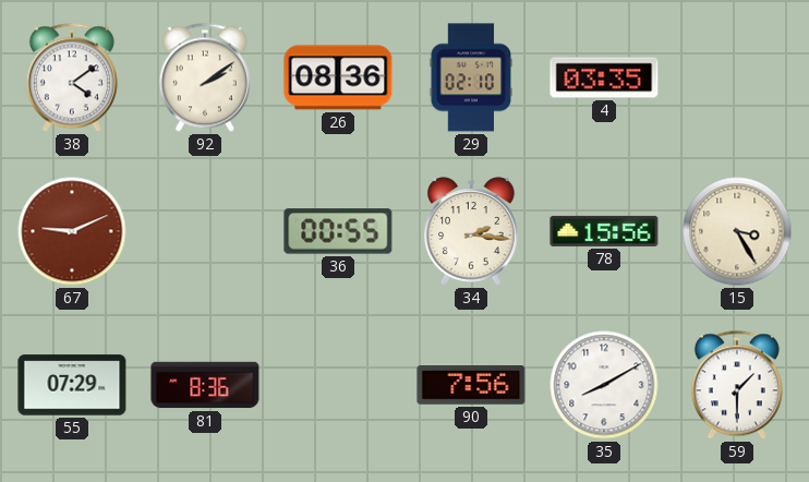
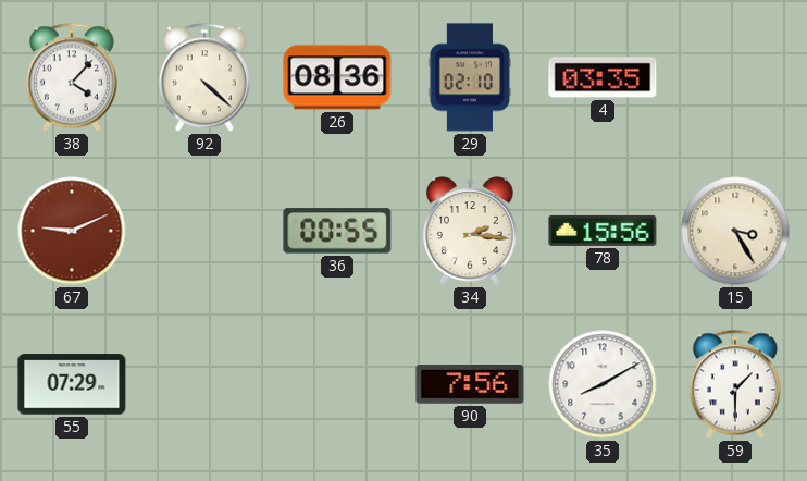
38: 4:09 -> 4:07
92: 2:09 -> 4:22
81: 8:36 -> none
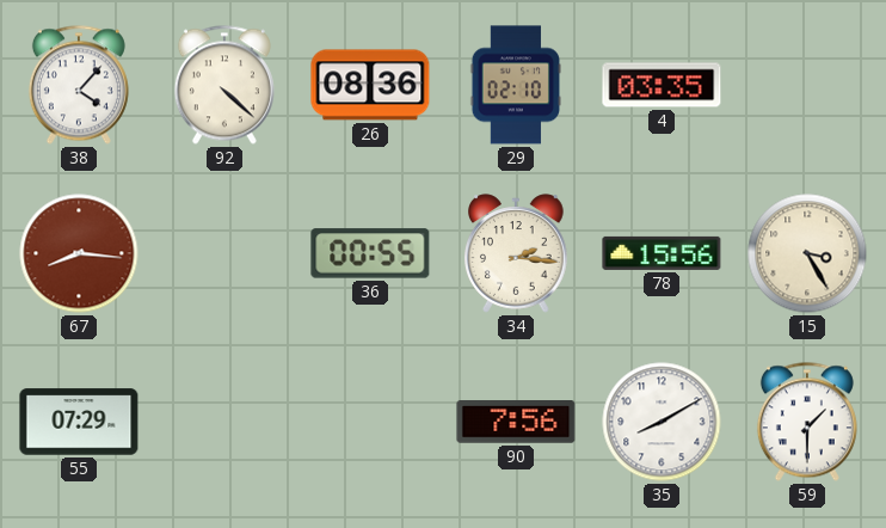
67: 9:11 -> 8:16
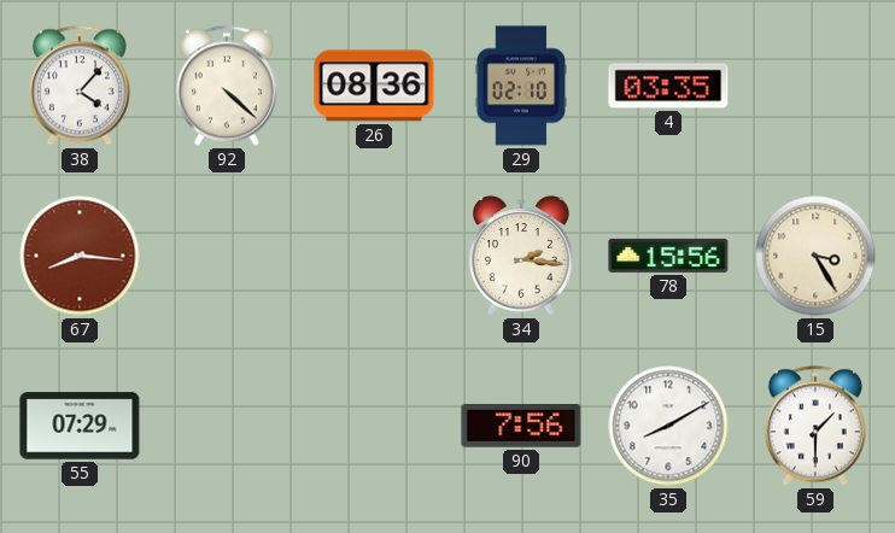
36: 00:55 -> none
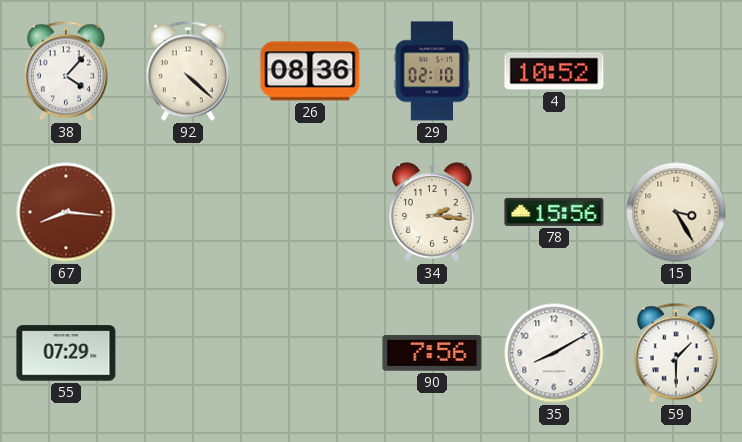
4: 03:35 -> 10:52
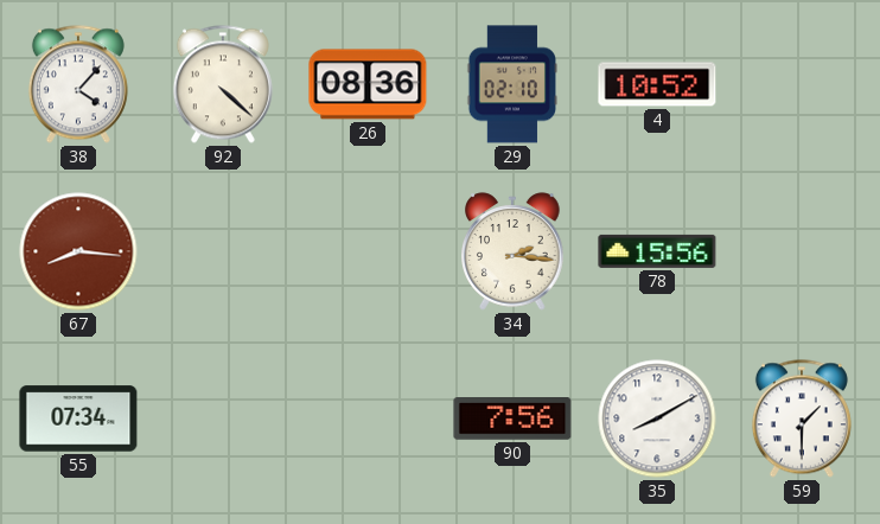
15: 3:25 -> none
55: 07:29 -> 07:34
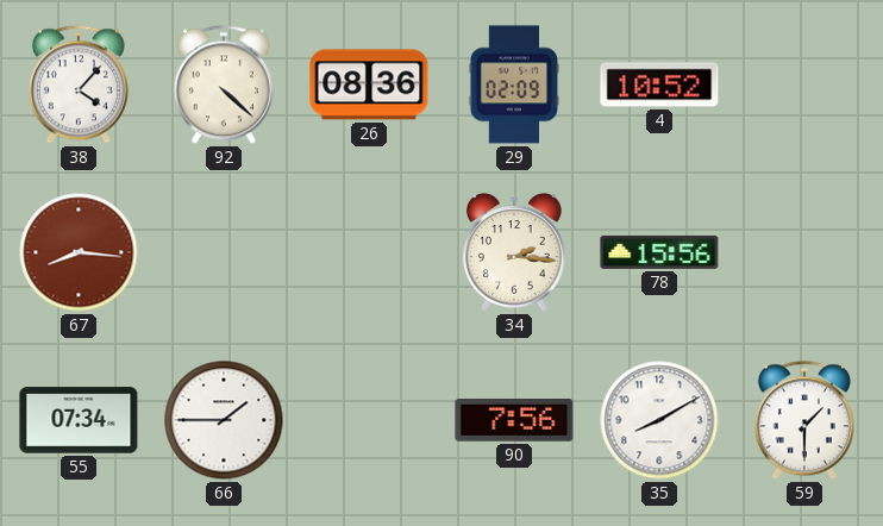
29: 02:10 -> 02:09
66: none -> 1:45
